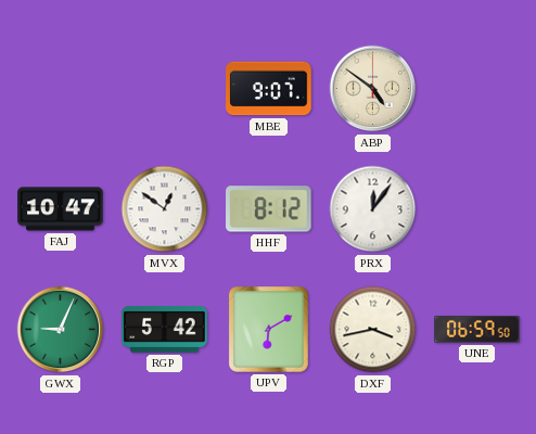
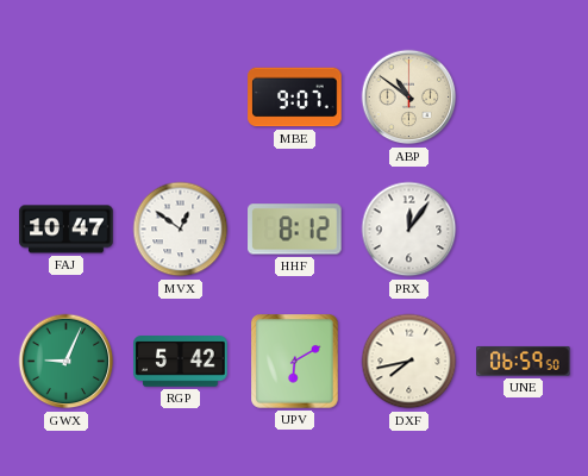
ABP: 4:51 -> 10:51
DXF: 3:43 -> 7:43
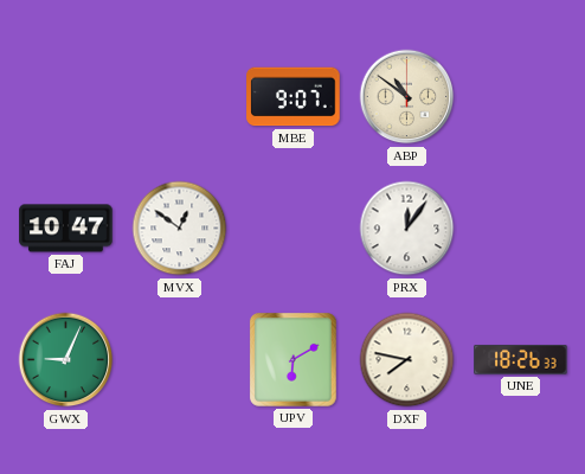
HHF: 8:12 -> none
RGP: 5:42 -> none
DXF: 7:43 -> 7:47
UNE: 06:59 -> 18:26
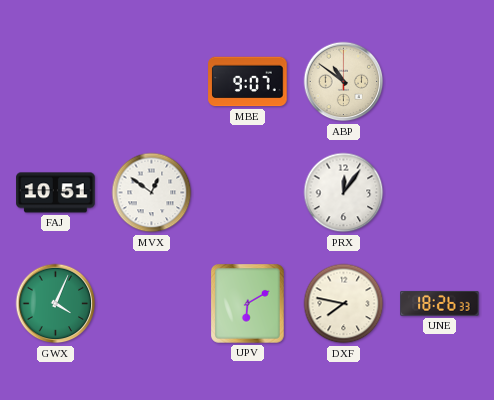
FAJ: 10:47 -> 10:51
GWX: 9:04 -> 4:04
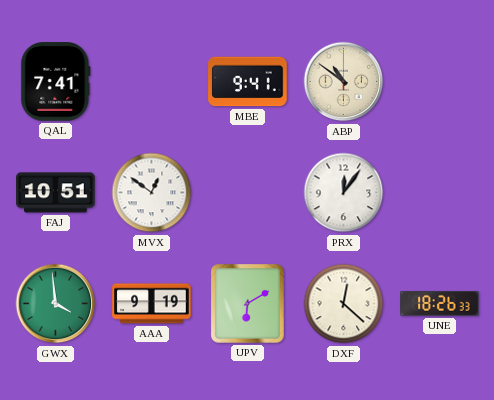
QAL: none -> 7:41
MBE: 9:07 -> 9:41
GWX: 4:04 -> 3:59
AAA: none -> 9:19
DXF: 7:47 -> 12:22
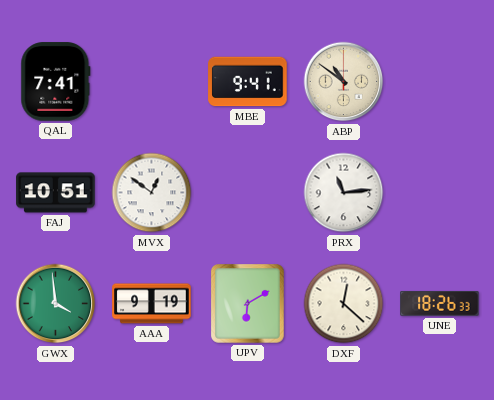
PRX: 12:06 -> 11:14
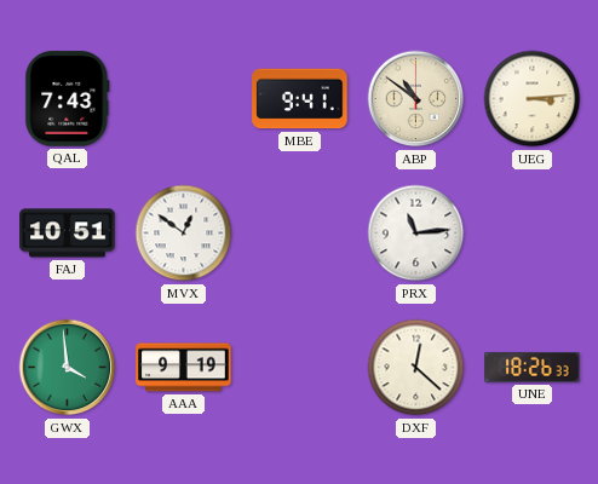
QAL: 7:41 -> 7:43
UEG: none -> 3:14
UPV: 6:10 -> none
